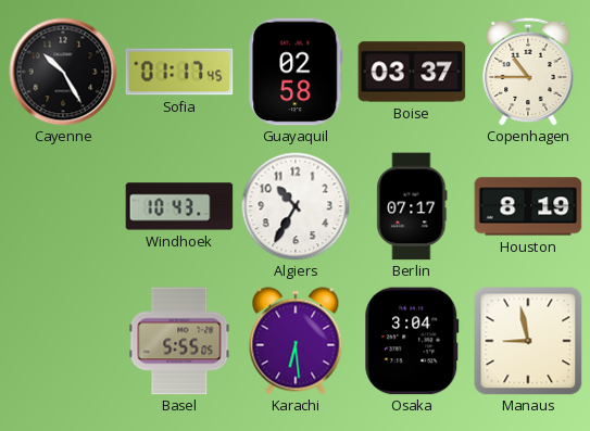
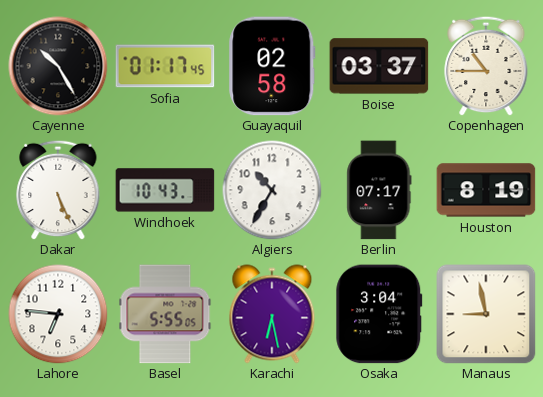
Dakar: none -> 5:26
Lahore: none -> 6:46
Karachi: 6:29 -> 6:28
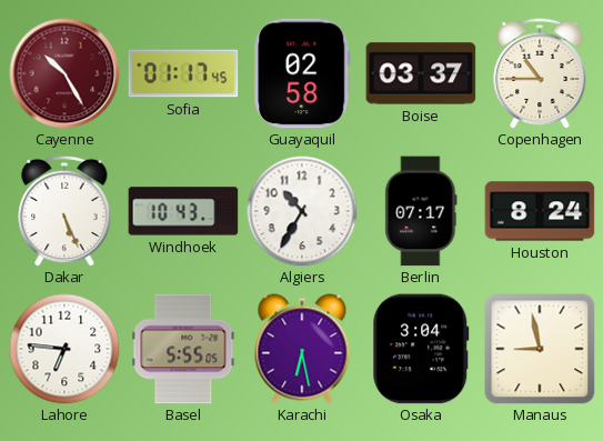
Cayenne dial: black -> burgundy
Houston: 8:19 -> 8:24
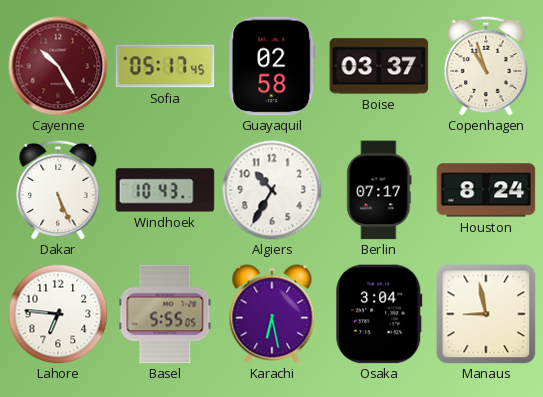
Sofia: 01:17 -> 05:17
Copenhagen: 10:45 -> 10:57
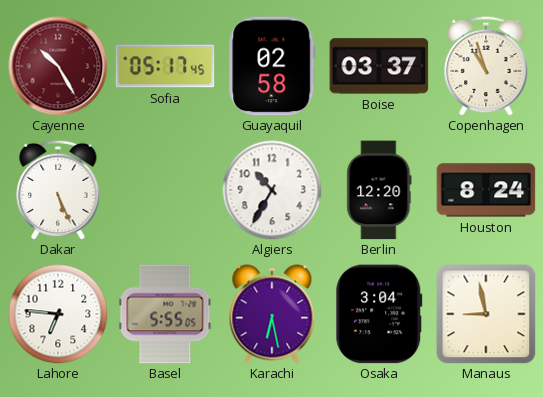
Windhoek: 10:43 -> none
Berlin: 07:17 -> 12:20
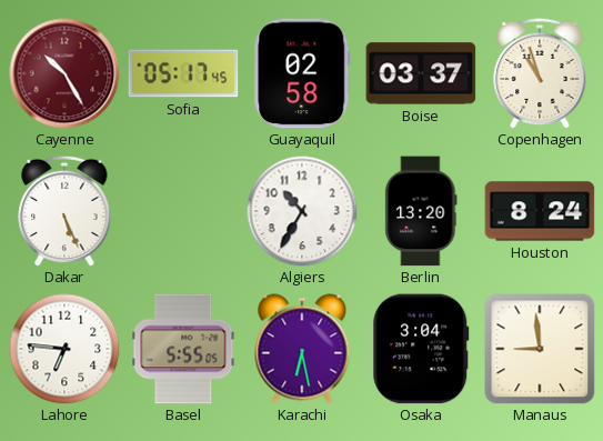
Berlin: 12:20 -> 13:20
Manaus: 8:58 -> 8:59
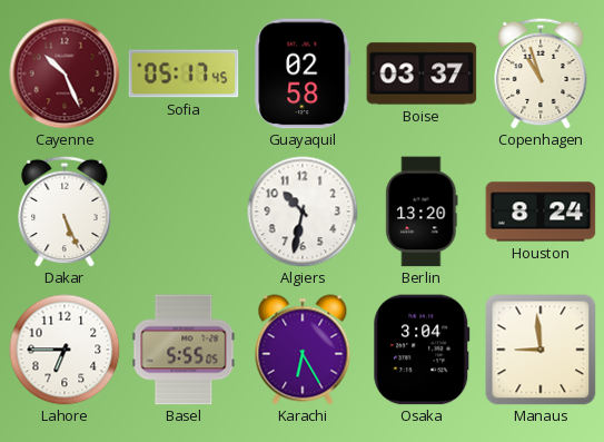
Cayenne: 10:25 -> 10:26
Algiers: 10:35 -> 10:32
Lahore: 6:46 -> 6:45
Karachi: 6:28 -> 6:25
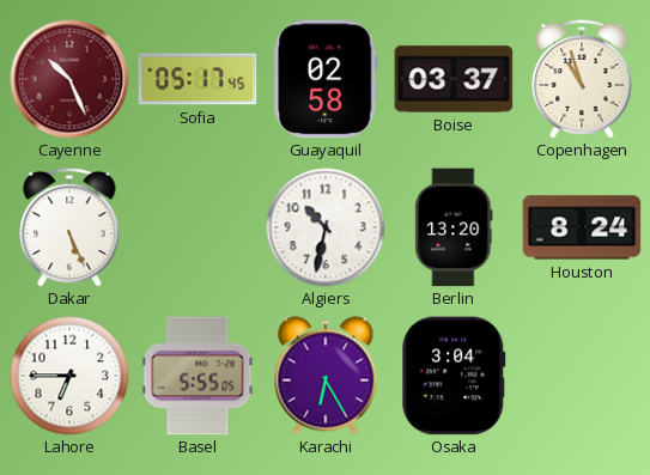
Manaus: 8:59 -> none
